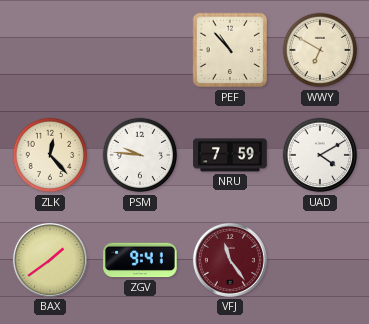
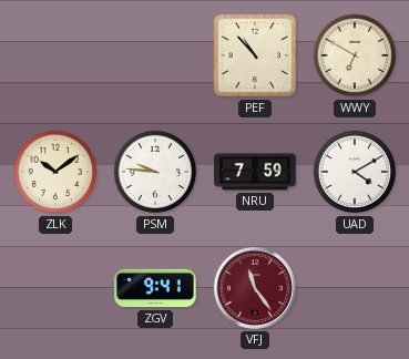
ZLK: 12:23 -> 10:09
BAX: 1:39 -> none
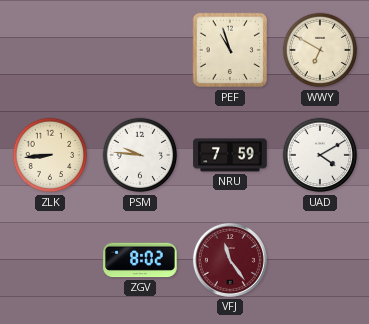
PEF: 10:53 -> 10:57
ZLK: 10:09 -> 8:44
ZGV: 9:41 -> 8:02
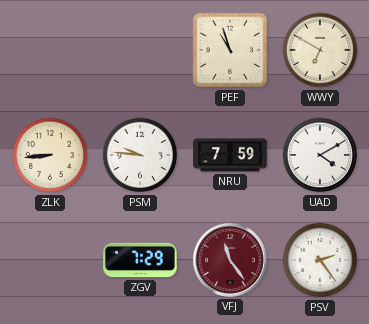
ZGV: 8:02 -> 7:29
PSV: none -> 2:24
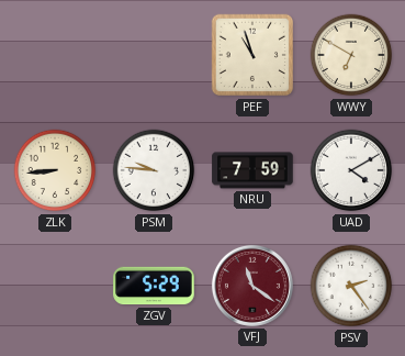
ZGV: 7:29 -> 5:29
VFJ: 11:24 -> 11:21
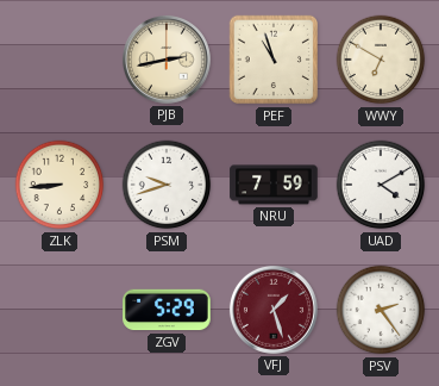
PJB: none -> 2:43
PSM: 9:46 -> 9:42
VFJ: 11:21 -> 1:27
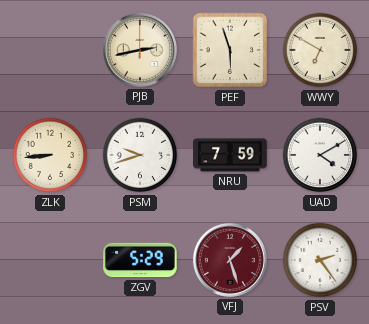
PEF: 10:57 -> 5:57
